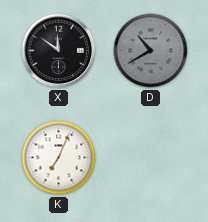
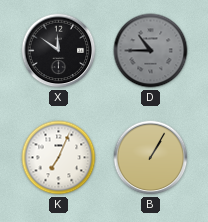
D: 10:40 -> 10:45
B: none -> 1:05
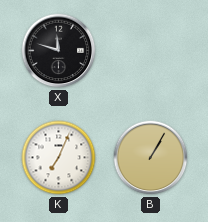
X: 11:51 -> 11:48
D: 10:45 -> none
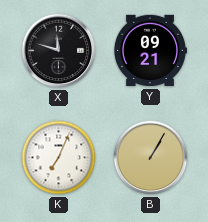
Y: none -> 09:21
